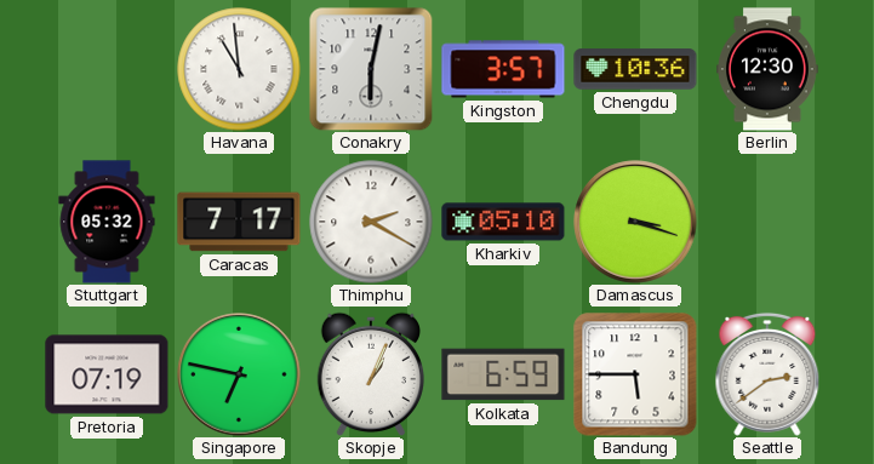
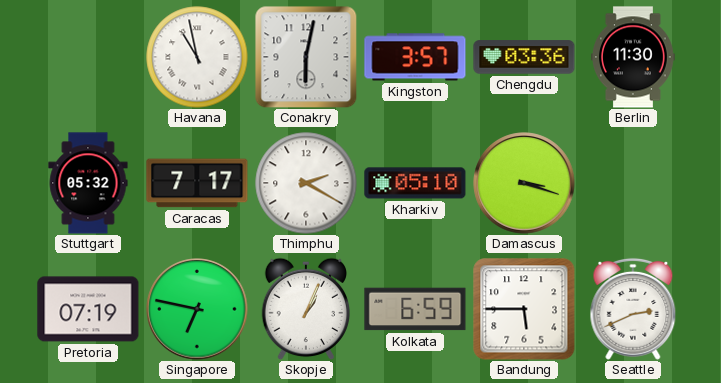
Havana: 10:59 -> 10:58
Chengdu: 10:36 -> 03:36
Berlin: 12:30 -> 11:30
Seattle: 2:39 -> 2:41
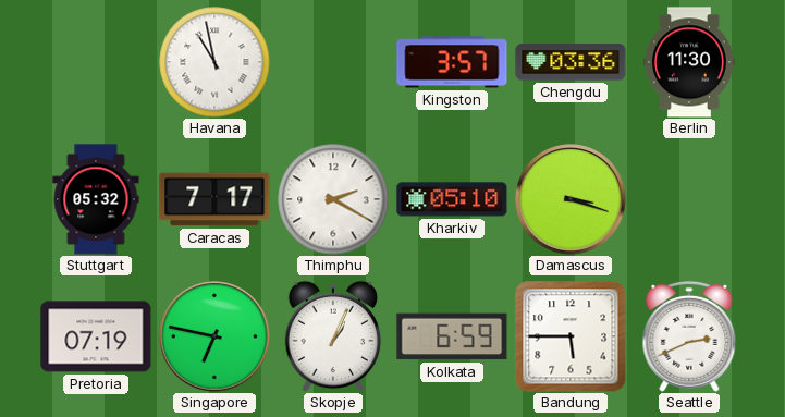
Conakry: 6:02 -> none
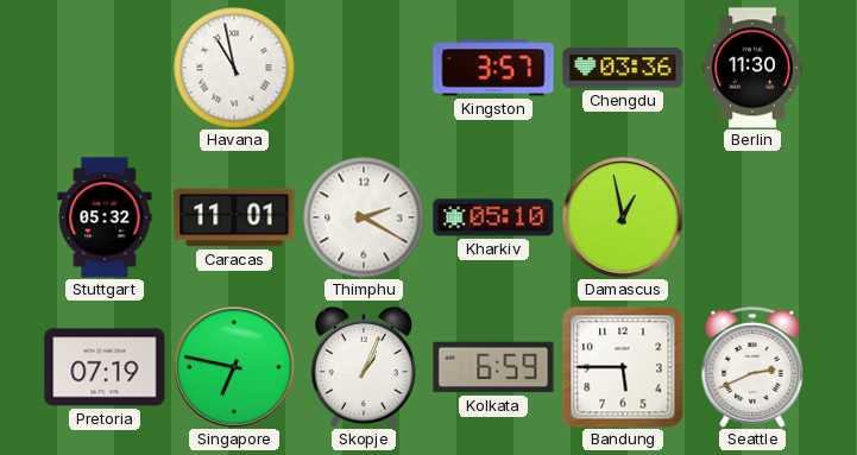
Caracas: 7:17 -> 11:01
Damascus: 3:18 -> 12:58
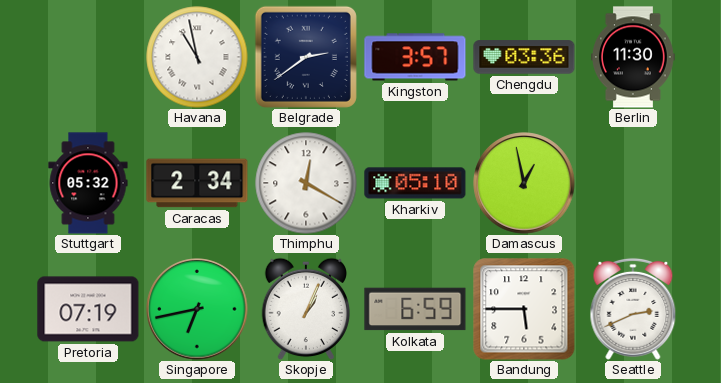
Belgrade: none -> 2:39
Caracas: 11:01 -> 2:34
Thimphu: 2:20 -> 12:20
Singapore: 6:47 -> 6:43
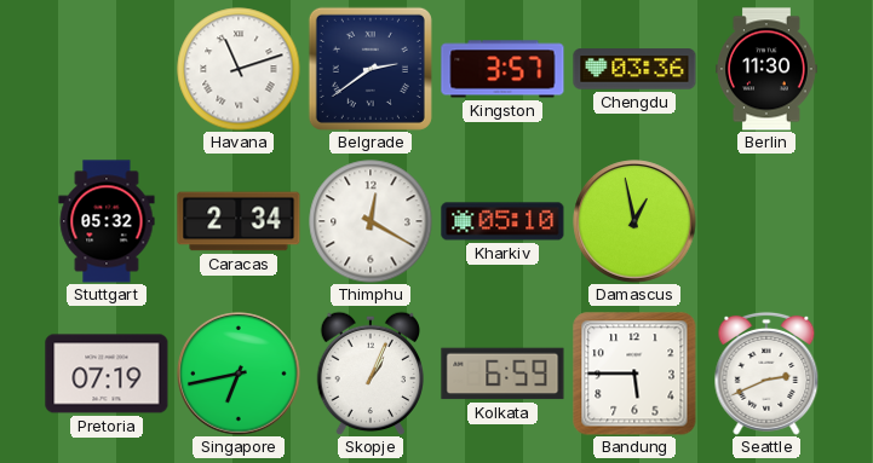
Havana: 10:58 -> 11:12
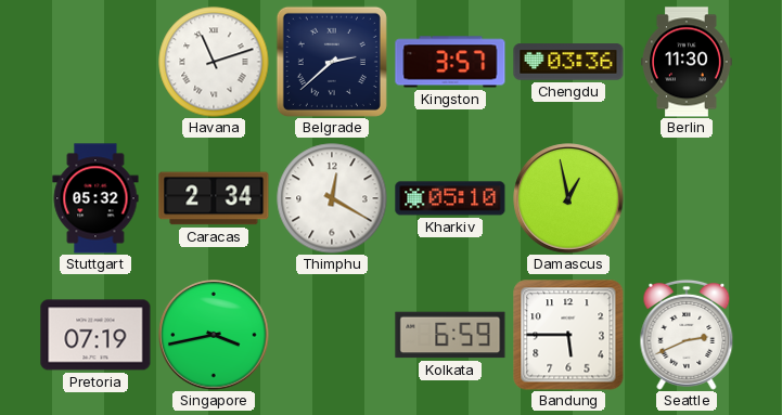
Belgrade: 2:39 -> 2:38
Singapore: 6:43 -> 3:43
Skopje: 1:04 -> none
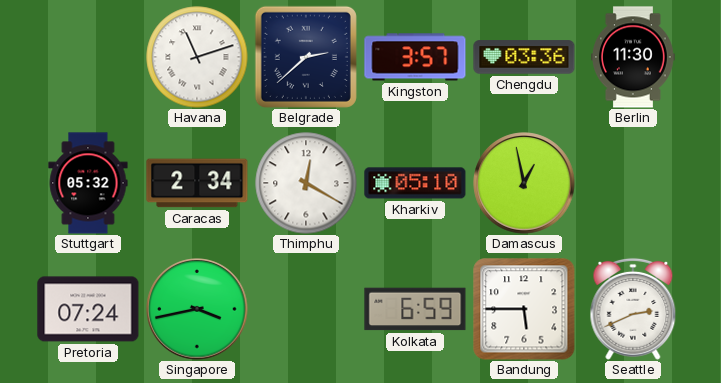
Pretoria: 07:19 -> 07:24
